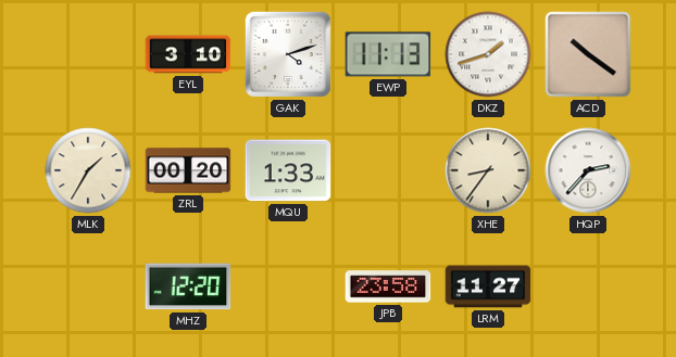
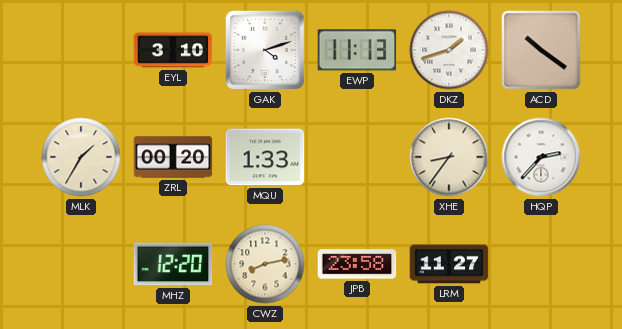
CWZ: none -> 8:13
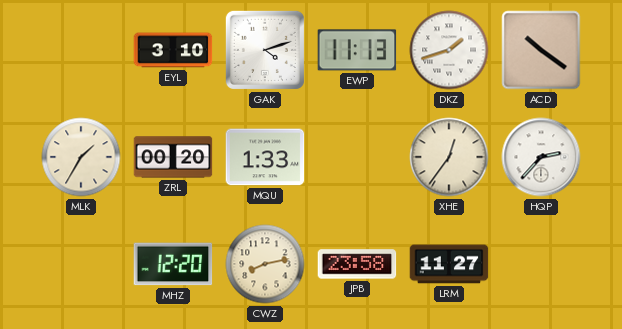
XHE: 8:36 -> 12:36
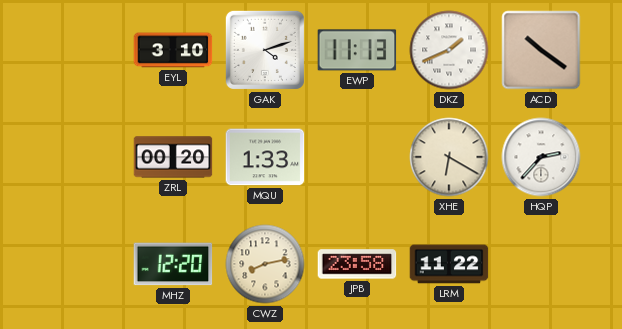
DKZ: 1:42 -> 1:41
MLK: 1:35 -> none
XHE: 12:36 -> 6:20
LRM: 11:27 -> 11:22
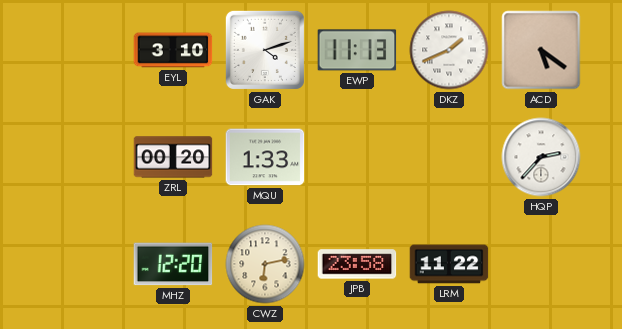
ACD: 10:21 -> 5:21
XHE: 6:20 -> none
CWZ: 8:13 -> 6:13
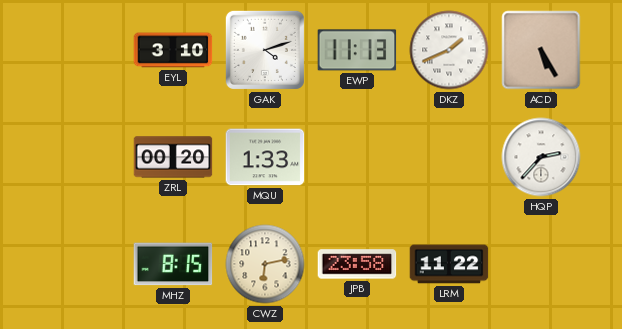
ACD: 5:21 -> 5:25
MHZ: 12:20 -> 8:15
